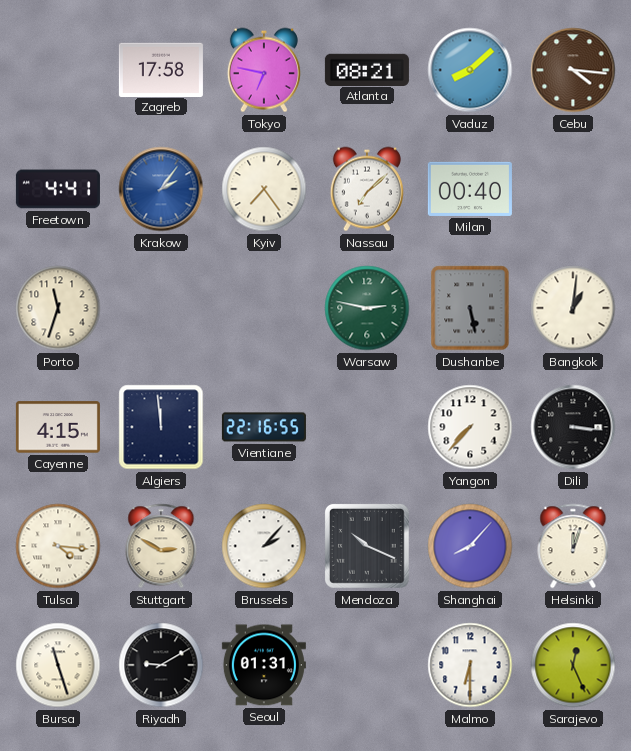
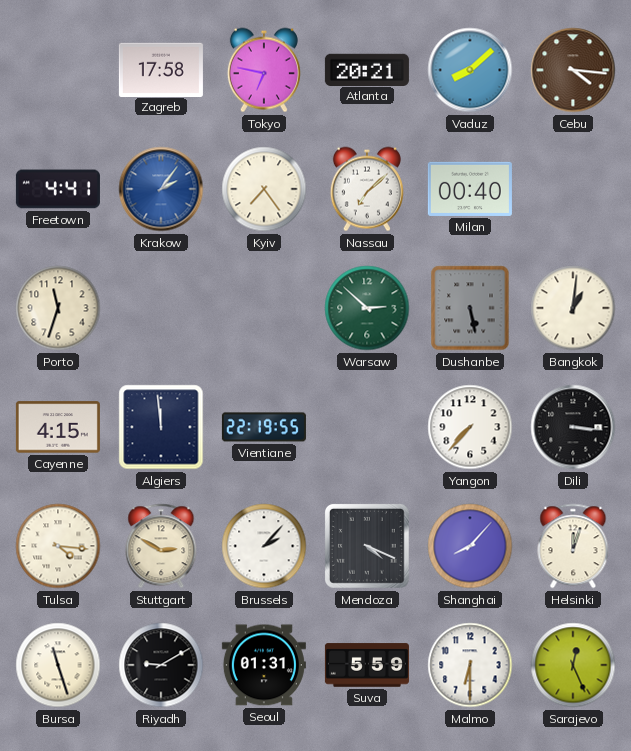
Atlanta: 08:21 -> 20:21
Warsaw: 2:47 -> 2:52
Vientiane: 22:16 -> 22:19
Mendoza: 10:19 -> 4:19
Suva: none -> 5:59
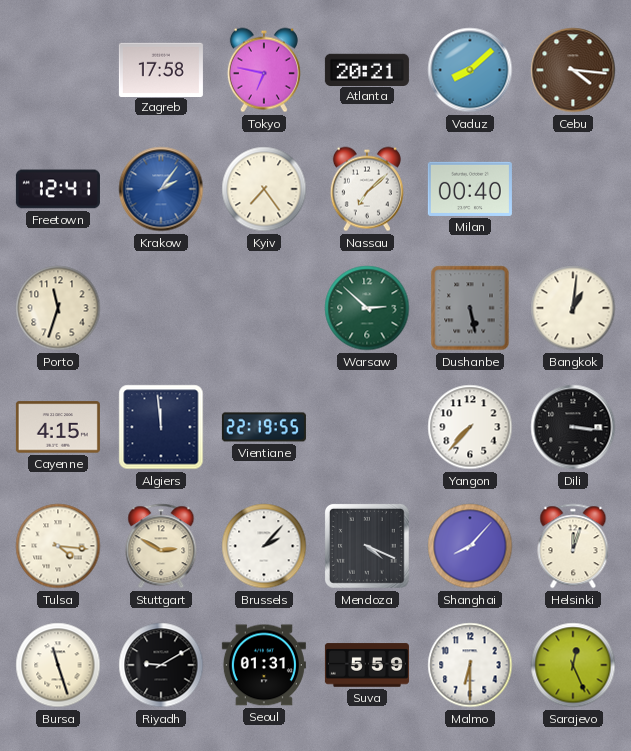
Freetown: 4:41 -> 12:41
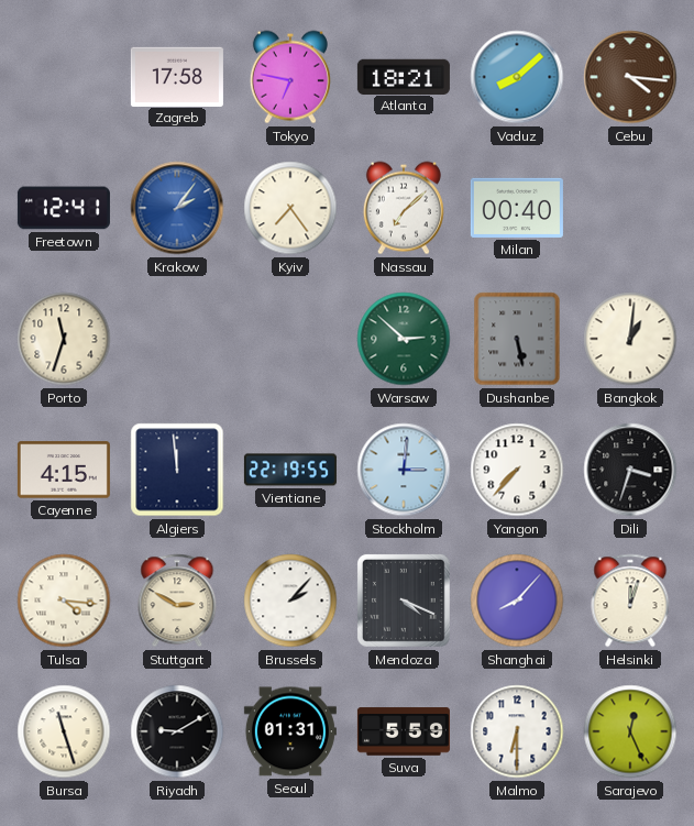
Atlanta: 20:21 -> 18:21
Stockholm: none -> 3:01
Dili: 3:16 -> 3:33
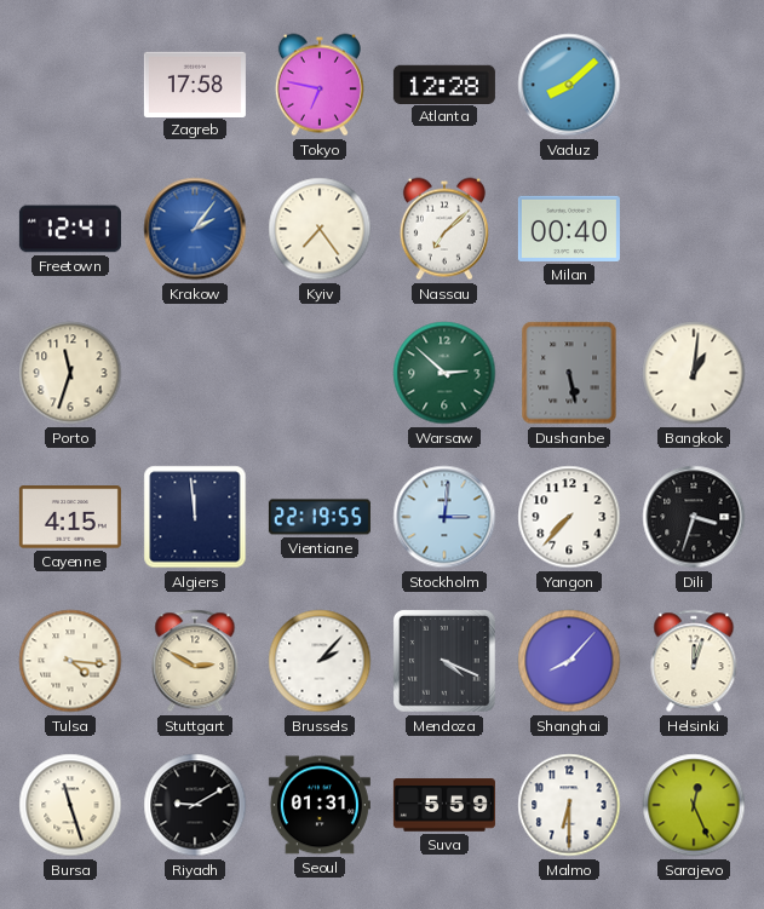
Atlanta: 18:21 -> 12:28
Cebu: 4:16 -> none
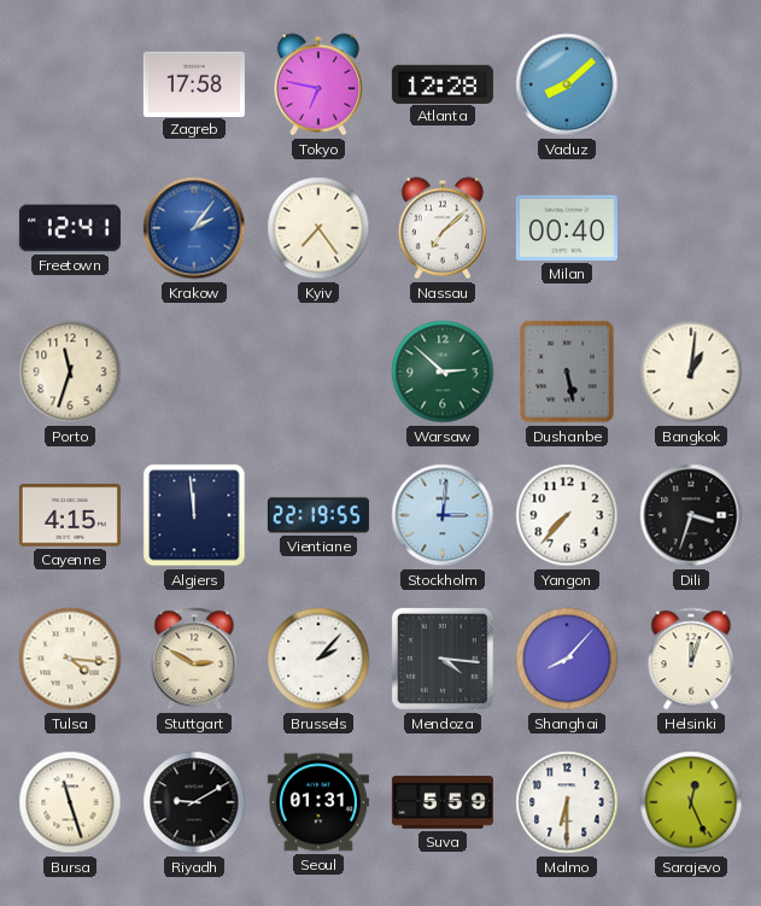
Mendoza: 4:19 -> 4:16
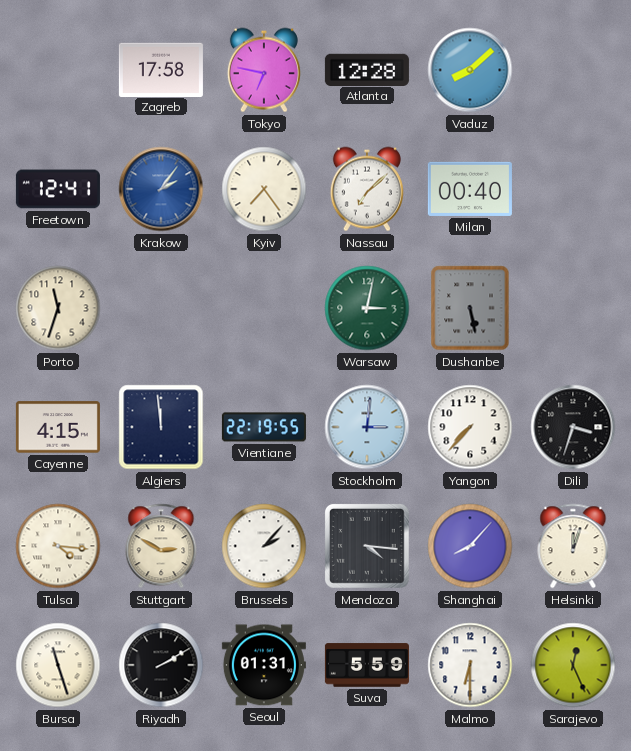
Warsaw: 2:52 -> 3:02
Bangkok: 1:01 -> none
Riyadh: 9:10 -> 2:10
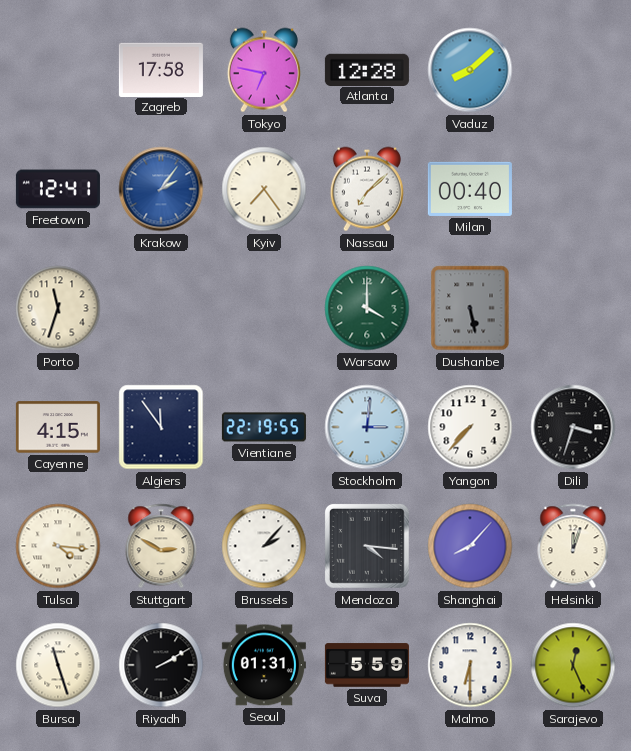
Warsaw: 3:02 -> 4:00
Algiers: 11:59 -> 11:54
